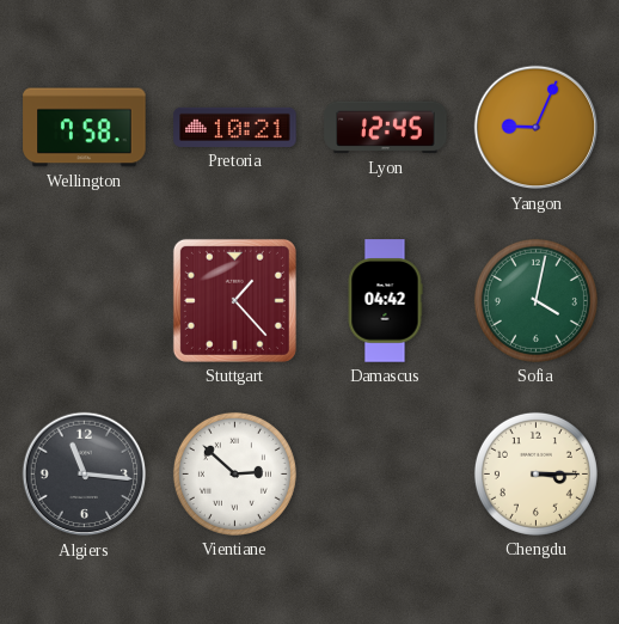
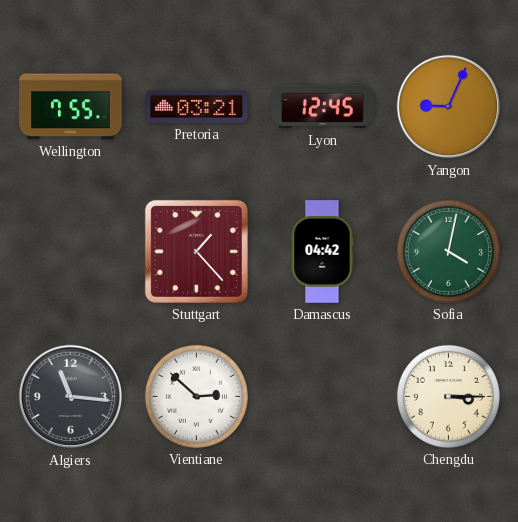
Wellington: 7:58 -> 7:55
Pretoria: 10:21 -> 03:21
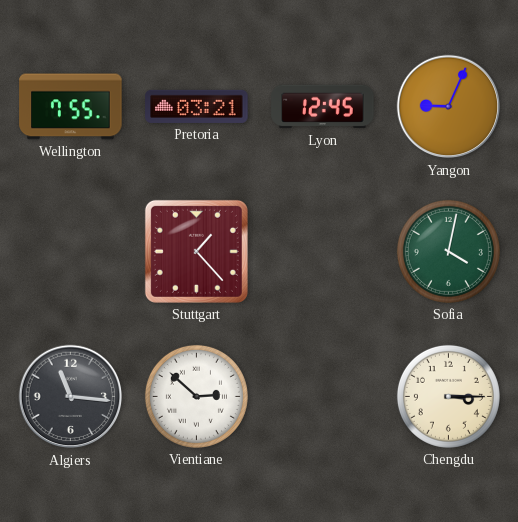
Damascus: 04:42 -> none
